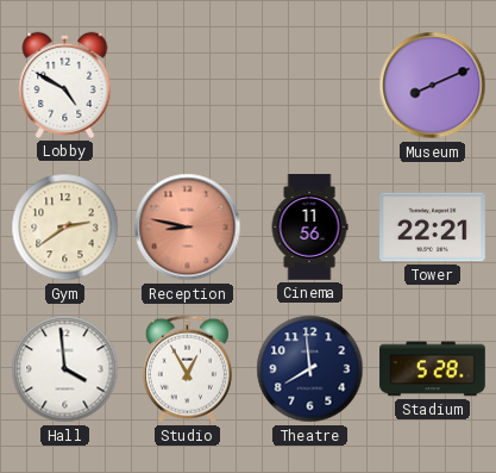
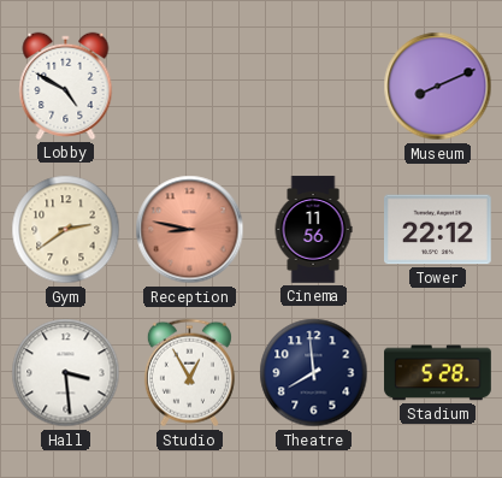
Tower: 22:21 -> 22:12
Hall: 3:59 -> 3:29
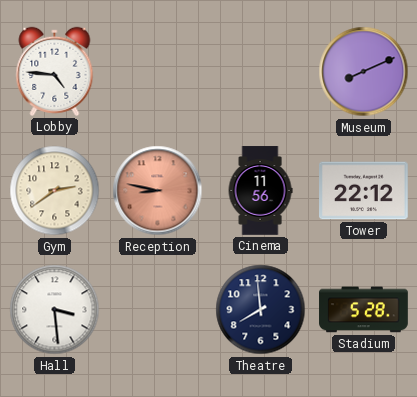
Lobby: 4:50 -> 4:46
Studio: 12:55 -> none
